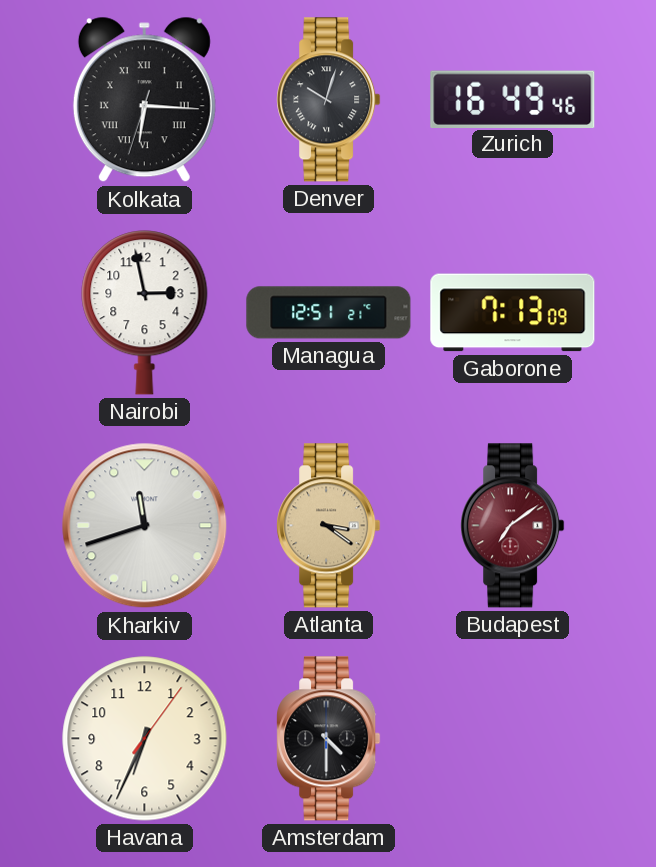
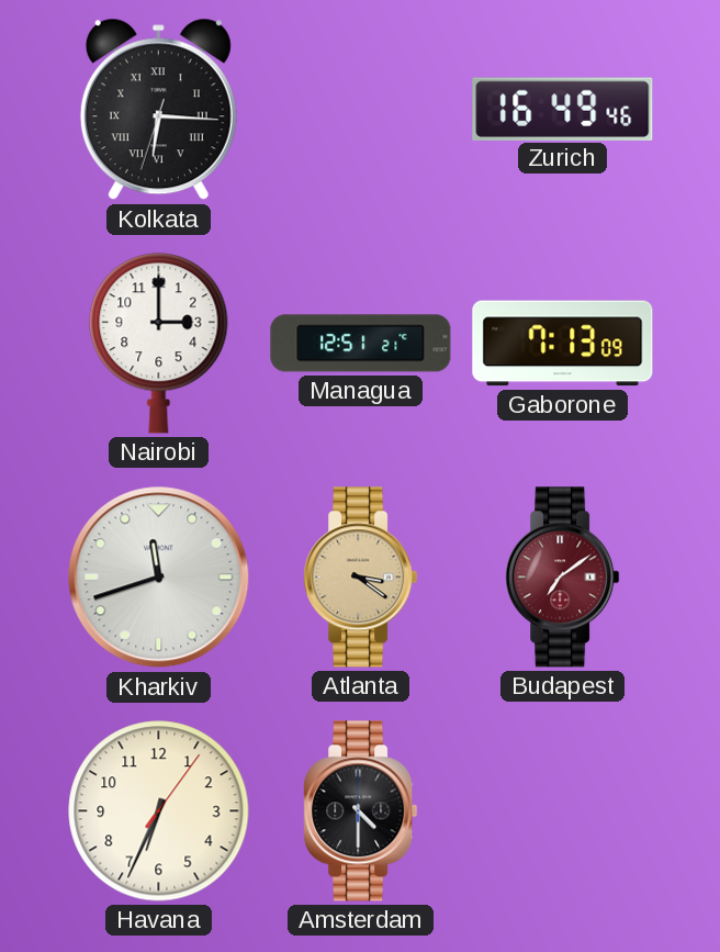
Denver: 10:03 -> none
Nairobi: 2:58 -> 3:00
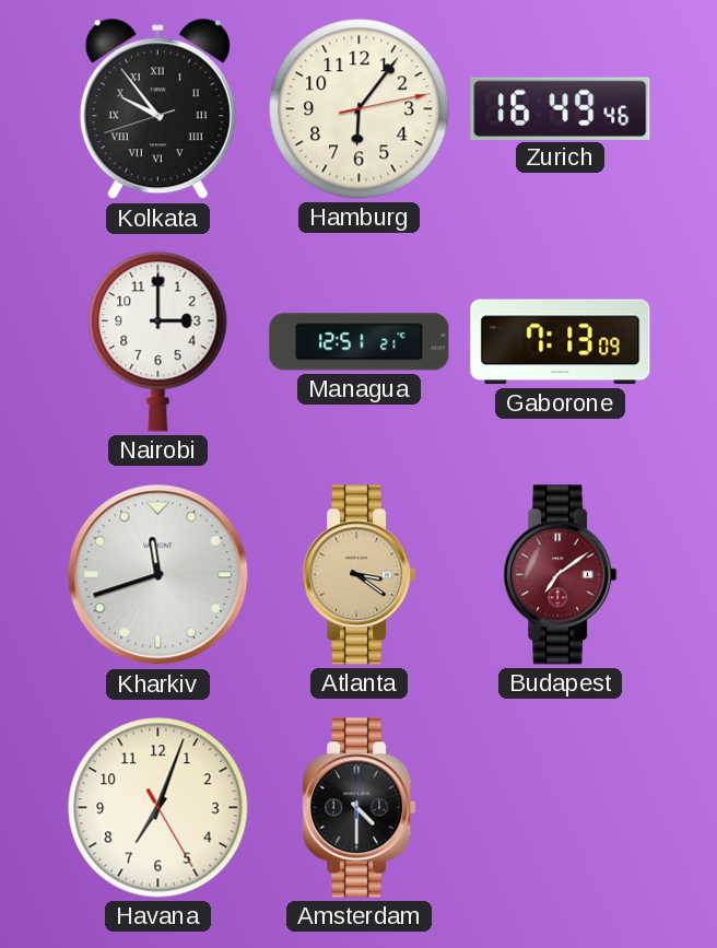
Kolkata: 6:15 -> 9:53
Hamburg: none -> 6:06
Havana: 6:34 -> 7:03
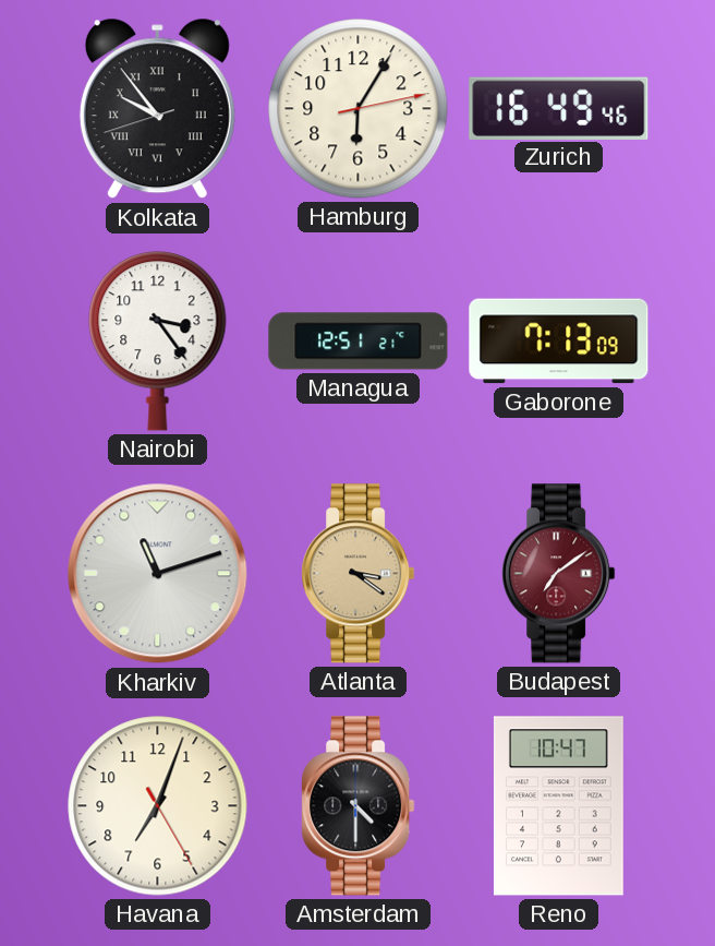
Hamburg: 6:06 -> 6:05
Nairobi: 3:00 -> 3:24
Kharkiv: 11:42 -> 11:12
Reno: none -> 10:47
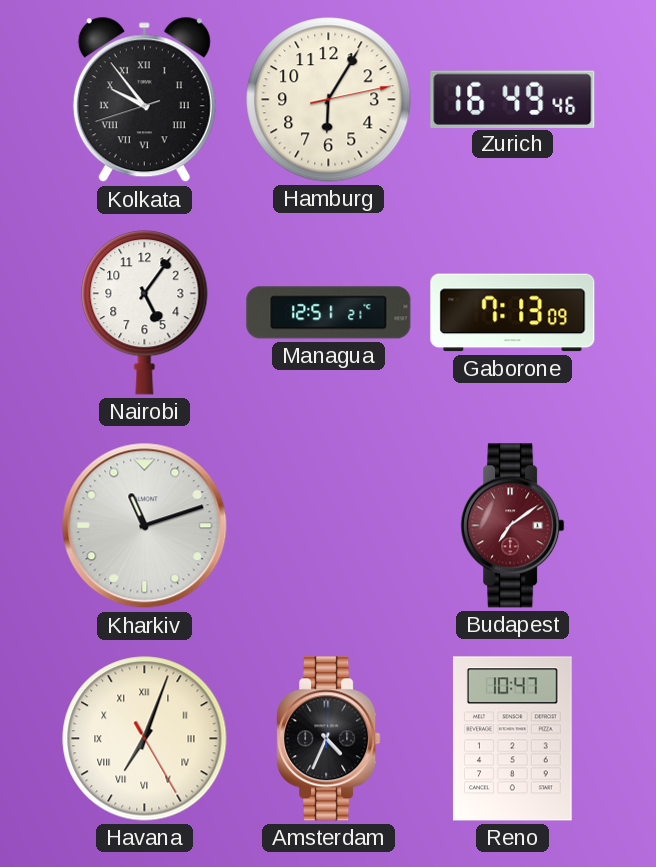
Nairobi: 3:24 -> 5:06
Atlanta: 3:21 -> none
Havana numerals: Arabic -> Roman
Amsterdam: 4:30 -> 4:34
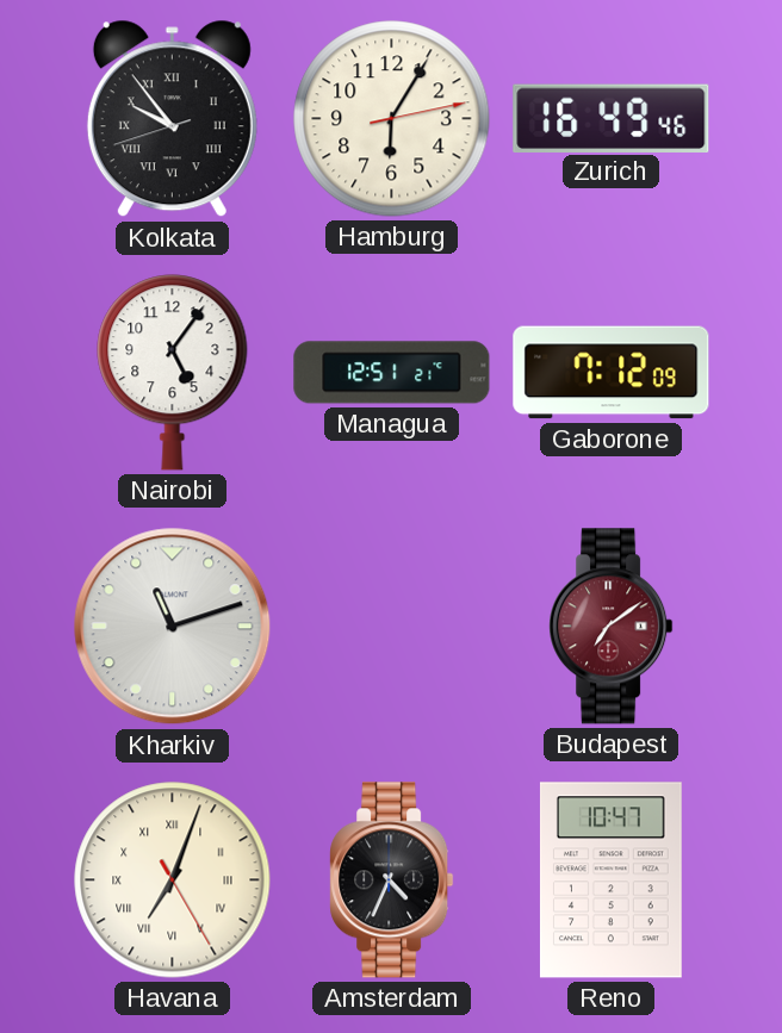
Gaborone: 7:13 -> 7:12
